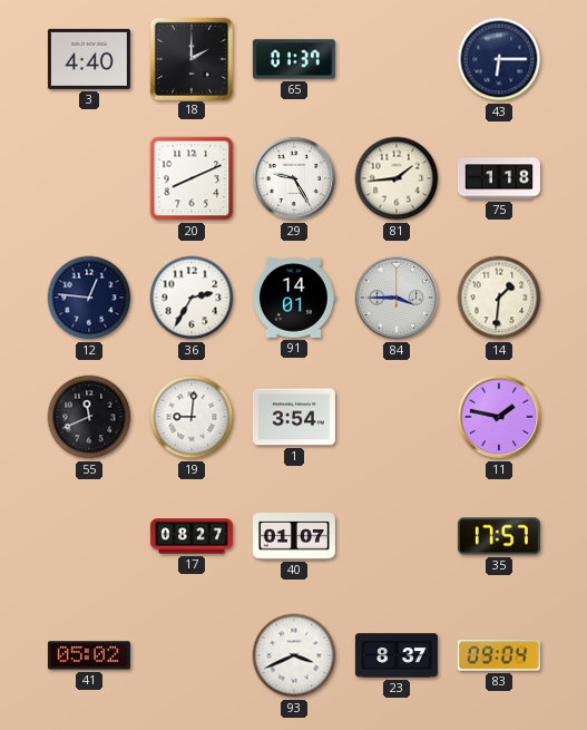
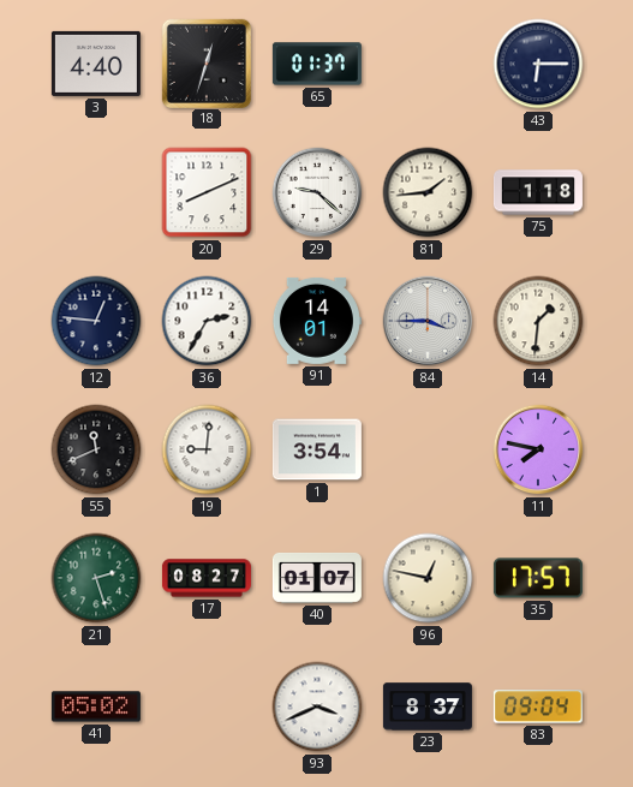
18: 2:00 -> 12:33
29: 9:25 -> 9:22
11: 1:47 -> 7:47
21: none -> 2:27
96: none -> 12:47
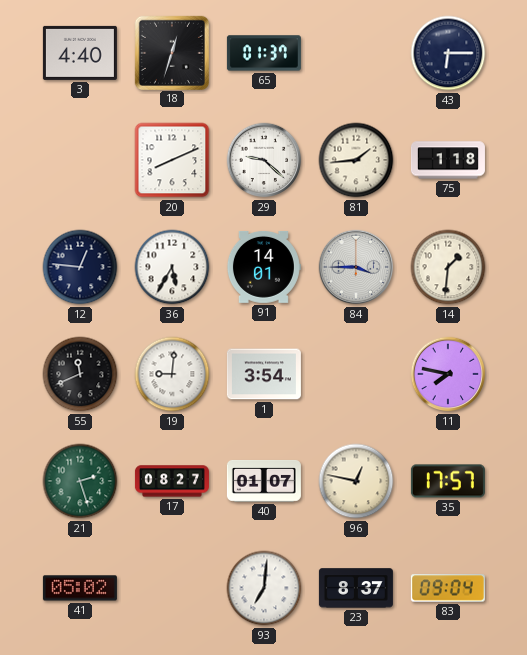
36: 2:35 -> 5:35
93: 3:41 -> 7:01
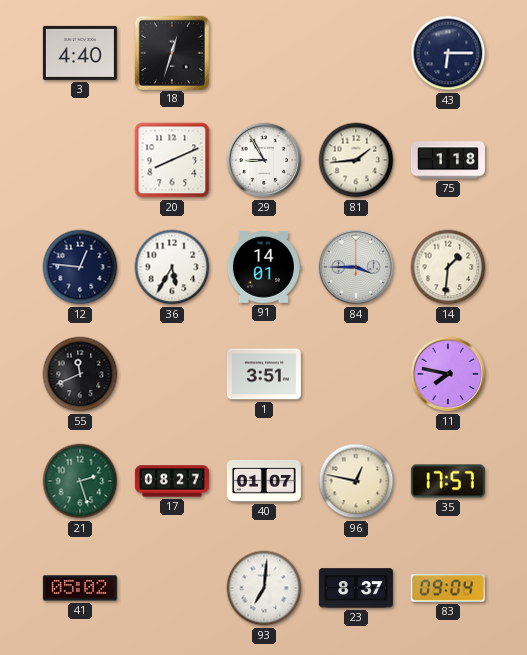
65: 01:37 -> none
29: 9:22 -> 8:55
19: 9:01 -> none
1: 3:54 -> 3:51
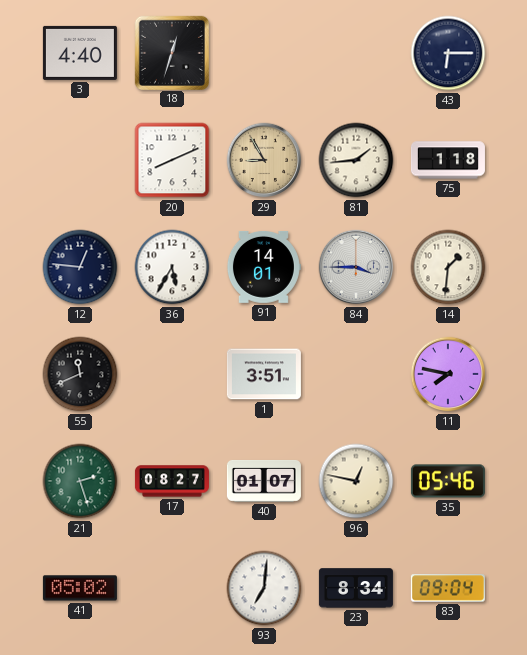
29 dial: white -> champagne
35: 17:57 -> 05:46
23: 8:37 -> 8:34
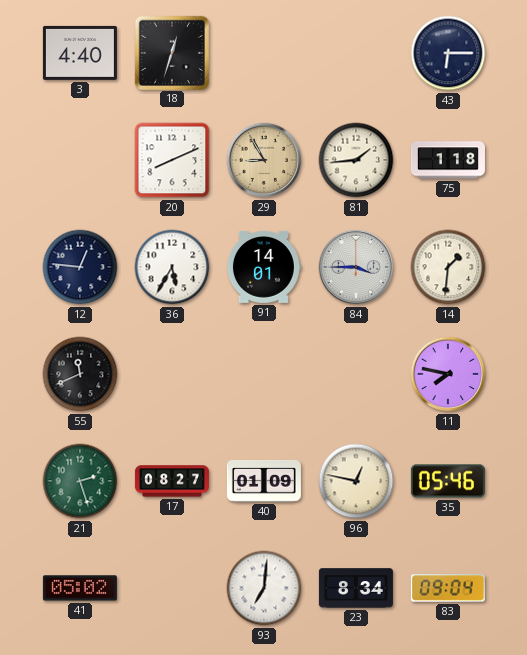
1: 3:51 -> none
40: 01:07 -> 01:09
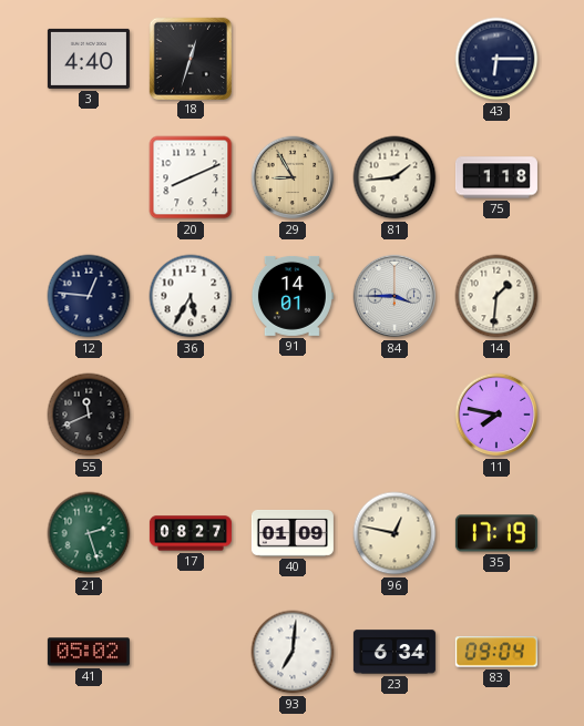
35: 05:46 -> 17:19
23: 8:34 -> 6:34
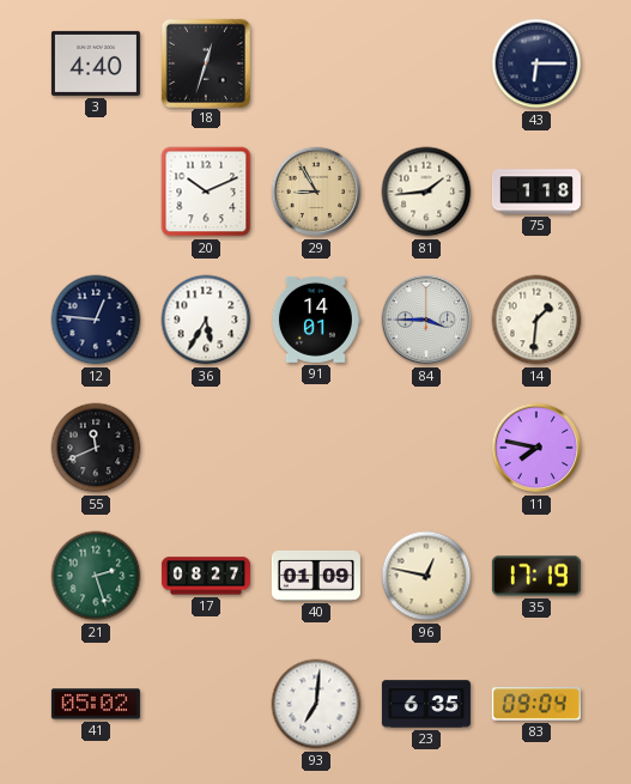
20: 8:11 -> 10:11
23: 6:34 -> 6:35
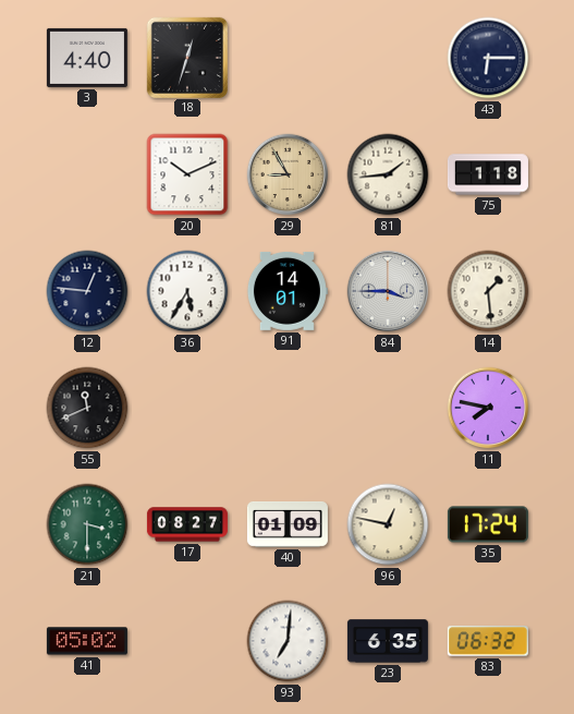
14: 1:31 -> 1:29
21: 2:27 -> 3:30
35: 17:19 -> 17:24
83: 09:04 -> 06:32
